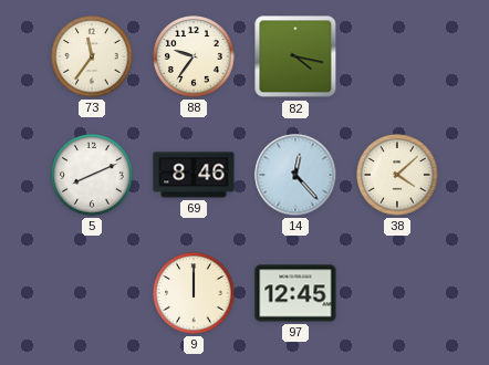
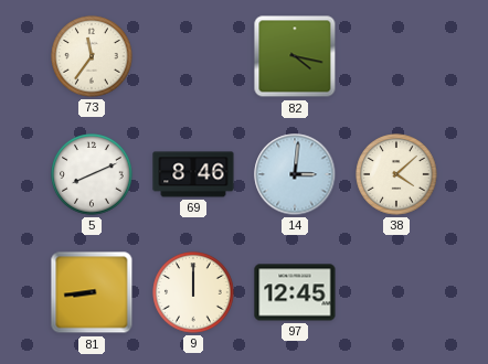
88: 9:36 -> none
14: 12:23 -> 3:01
81: none -> 8:44
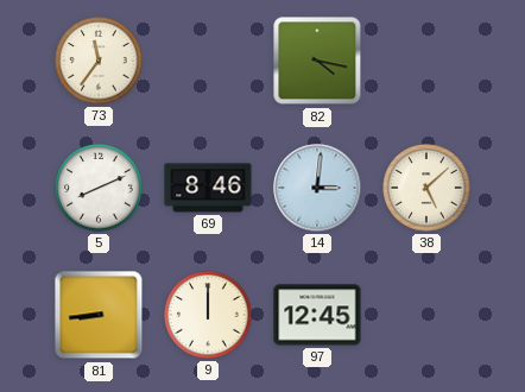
38: 4:08 -> 5:08
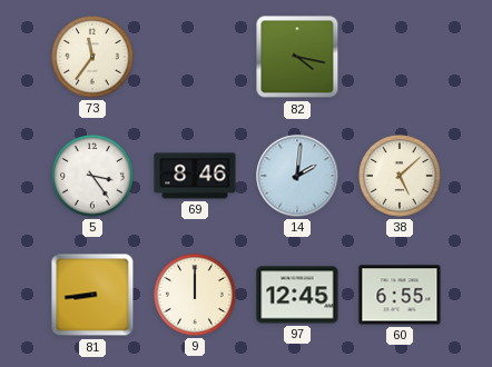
5: 8:11 -> 3:24
14: 3:01 -> 2:01
60: none -> 6:55
